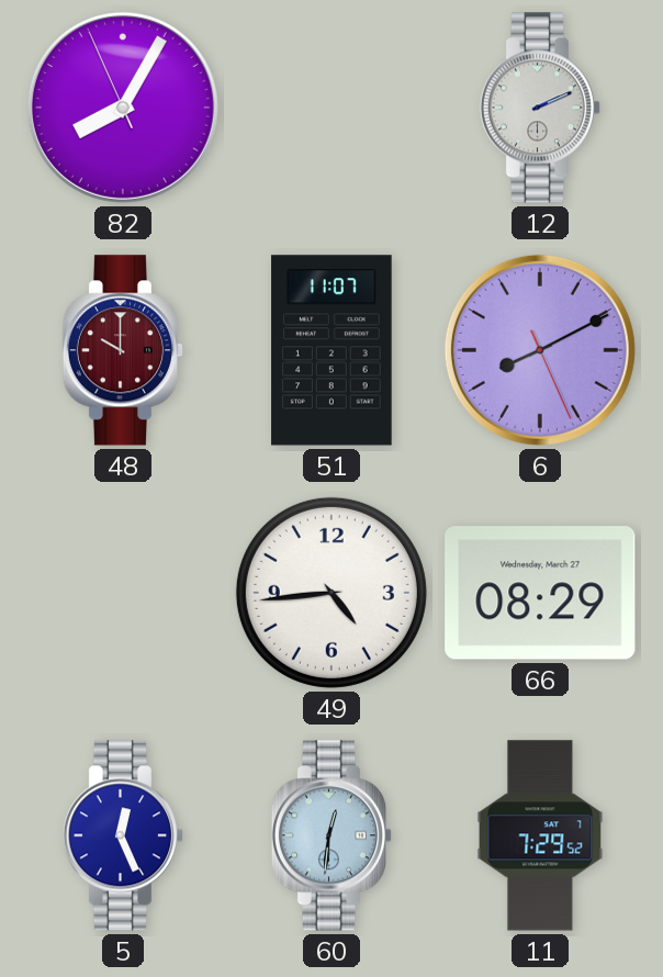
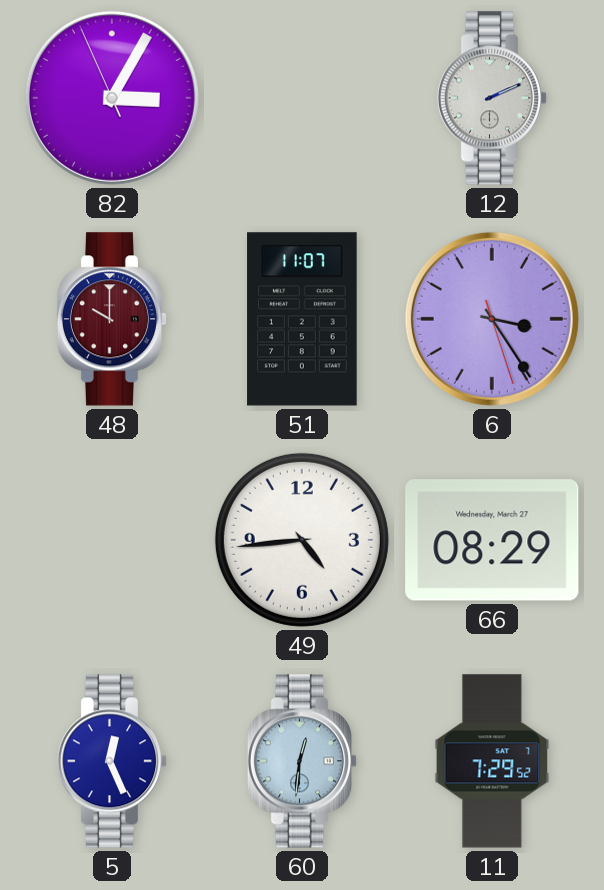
82: 8:04 -> 3:04
6: 8:10 -> 3:24
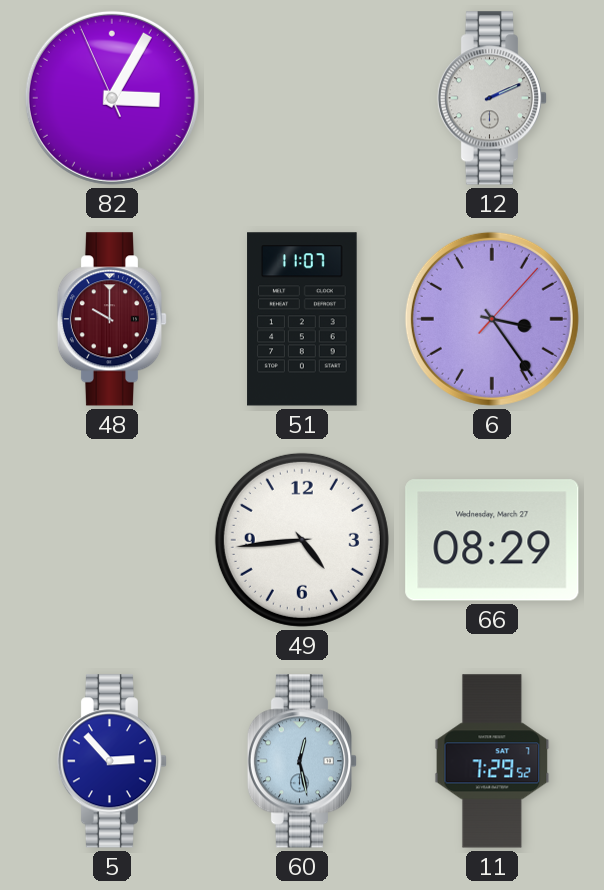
6: 3:24:27 -> 3:24:07
5: 12:26 -> 2:53
60: 12:31 -> 12:28
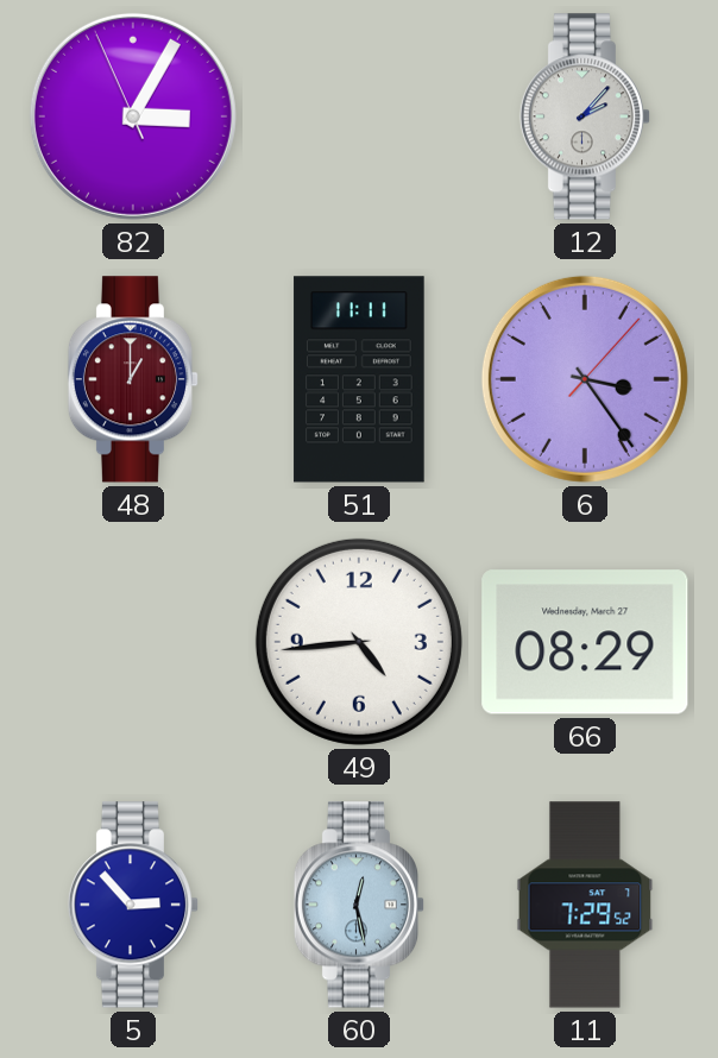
12: 2:11 -> 2:07
48: 10:00 -> 1:00
51: 11:07 -> 11:11
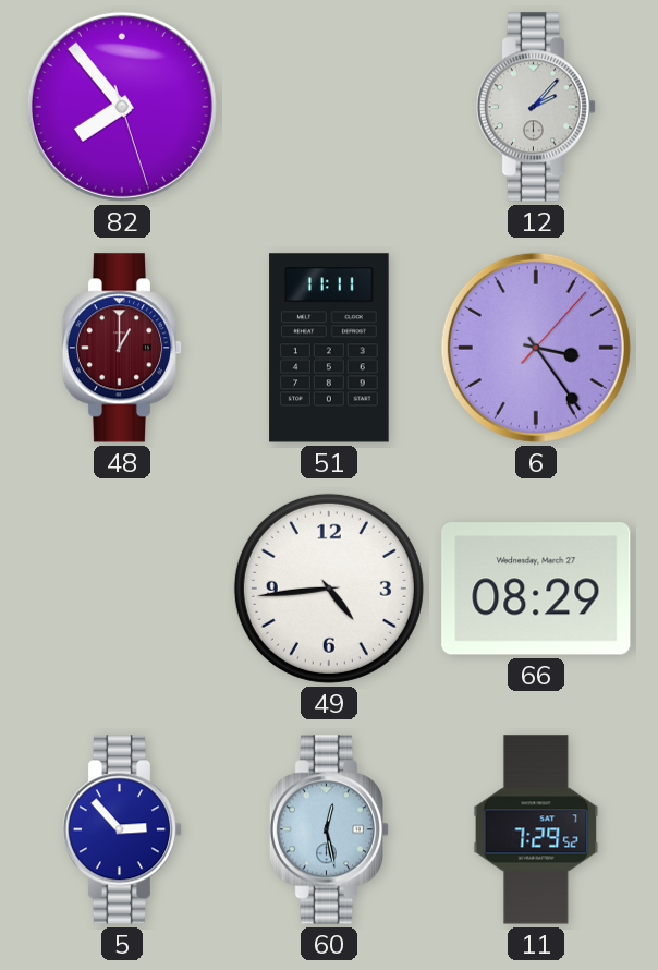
82: 3:04 -> 7:53
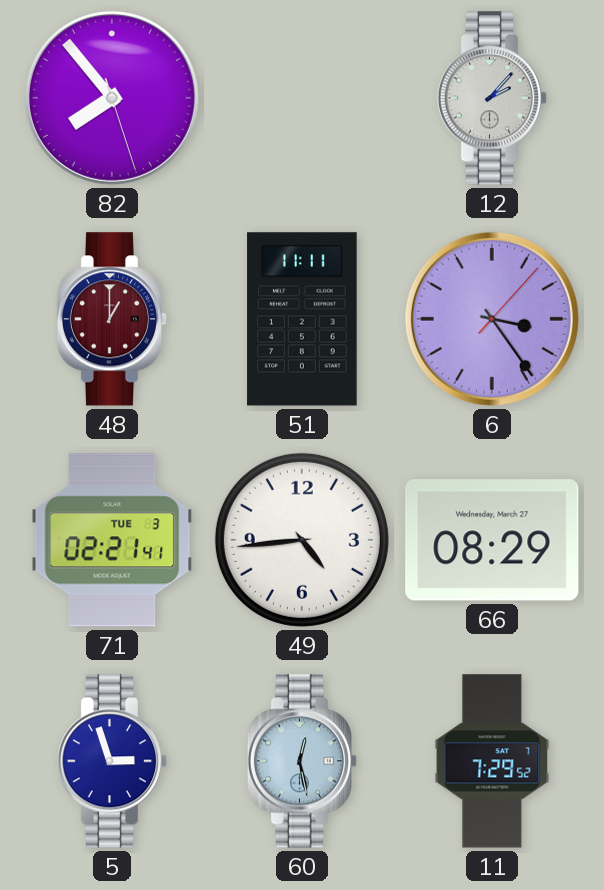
71: none -> 02:21
5: 2:53 -> 2:57
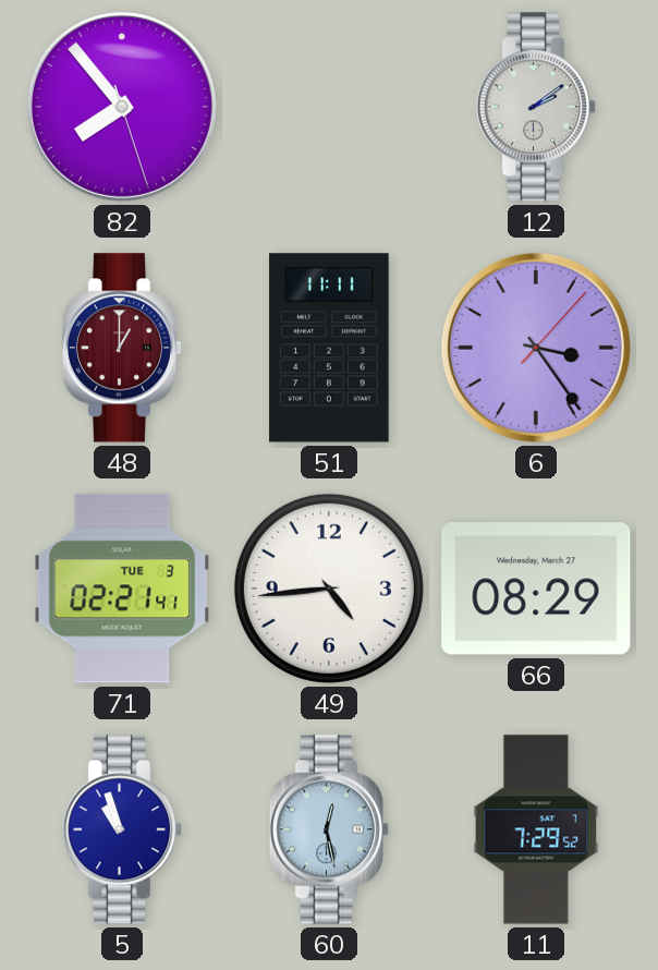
12: 2:07 -> 2:09
5: 2:57 -> 10:57
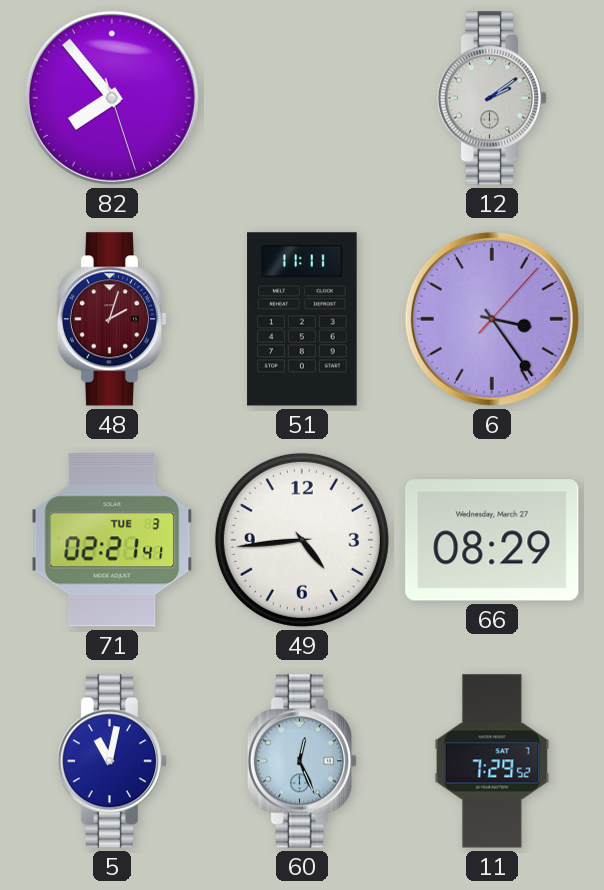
48: 1:00 -> 2:03
5: 10:57 -> 11:02
60: 12:28 -> 12:26
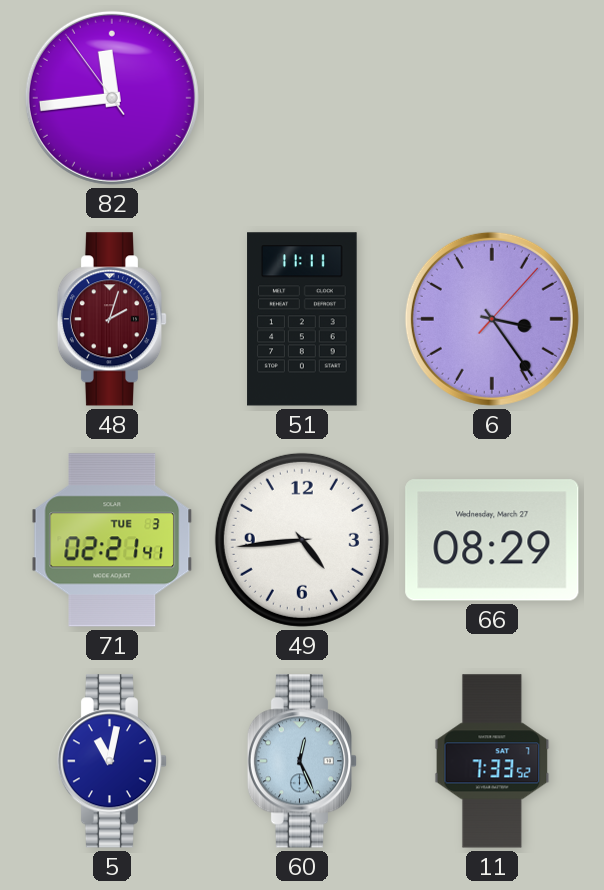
82: 7:53 -> 11:43
12: 2:09 -> none
11: 7:29 -> 7:33
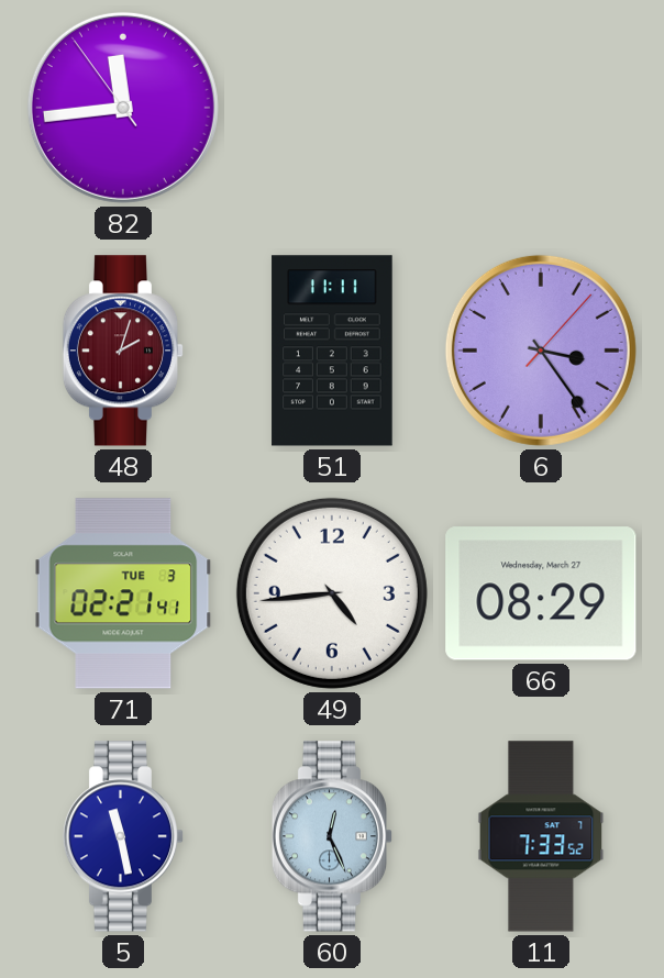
5: 11:02 -> 11:28
